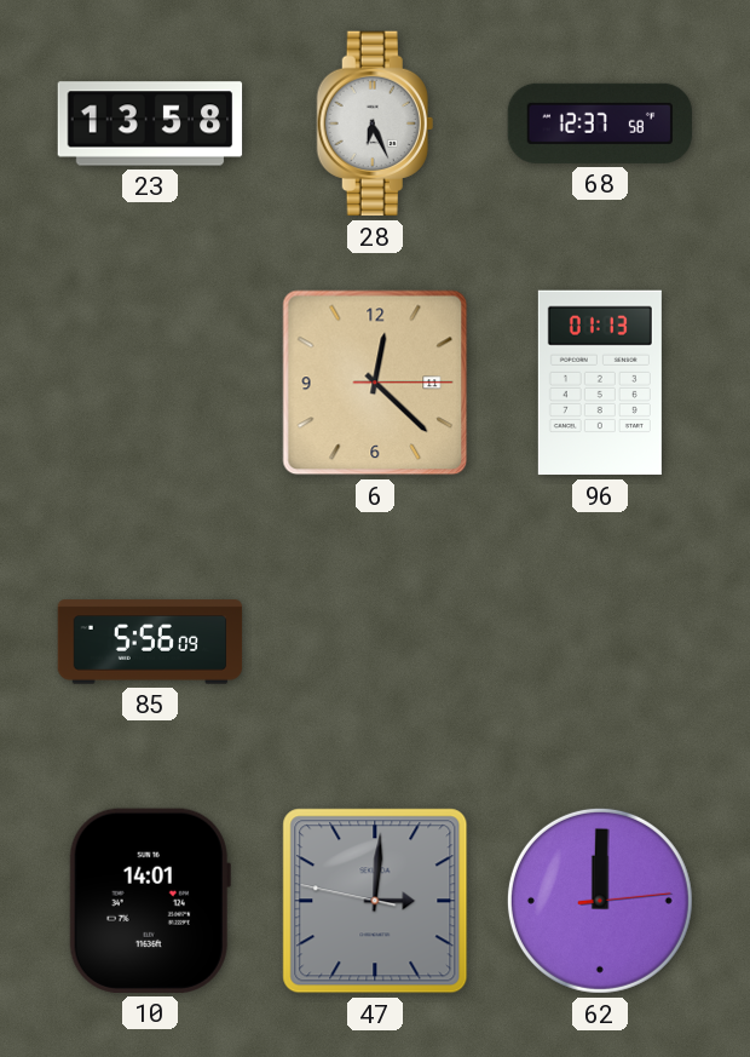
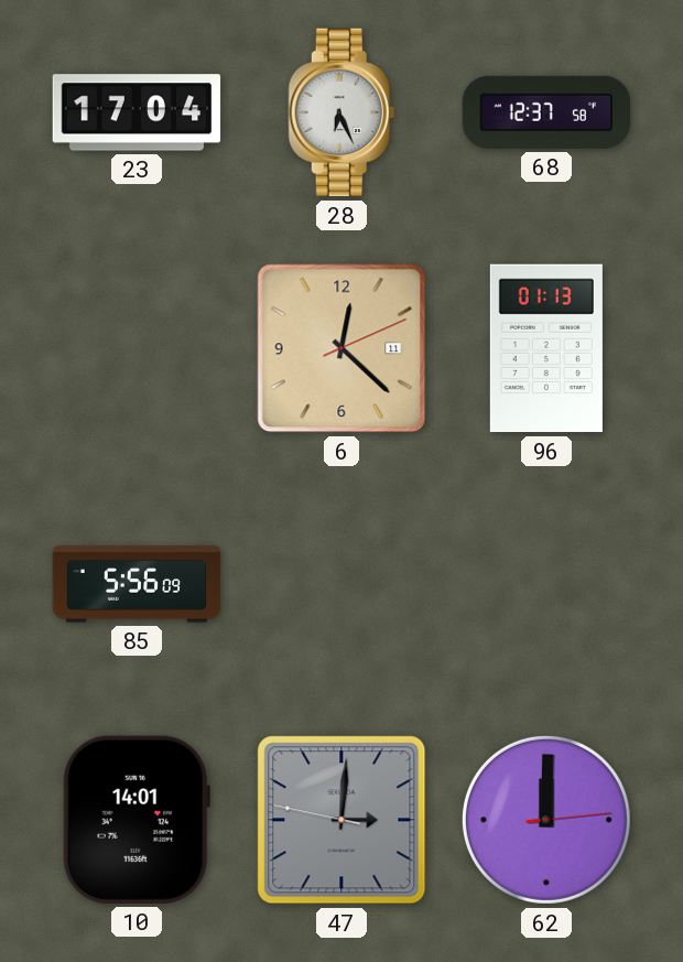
23: 13:58 -> 17:04
6: 12:22:15 -> 12:22:11
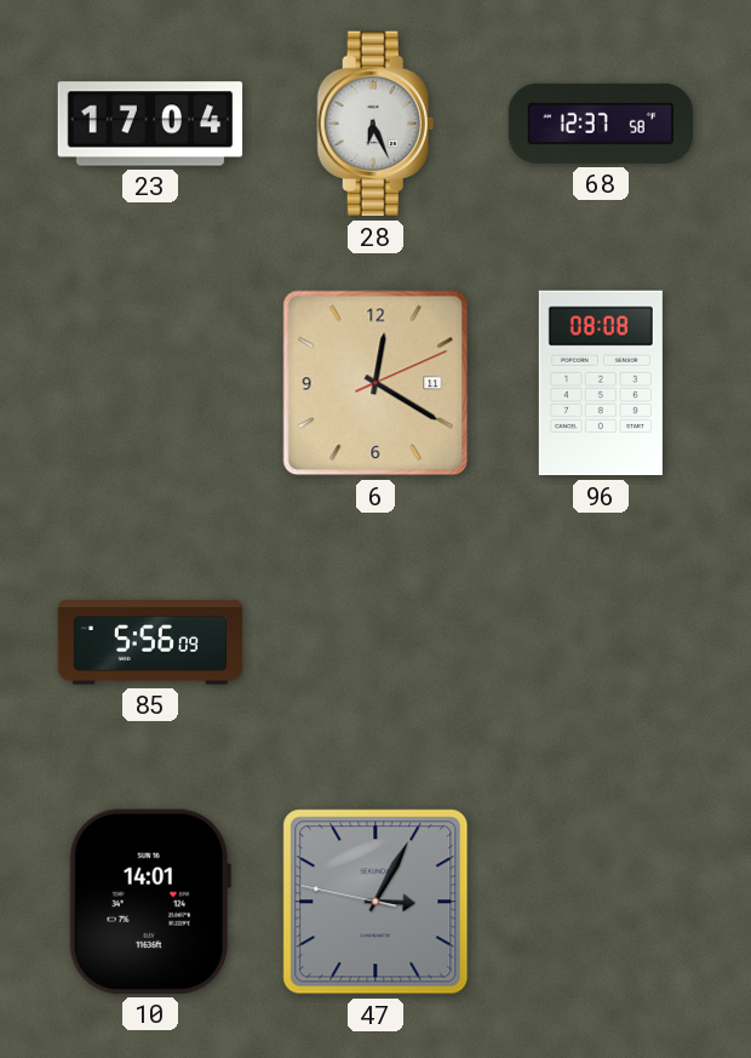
6: 12:22 -> 12:20
96: 01:13 -> 08:08
47: 3:00 -> 3:04
62: 12:00 -> none
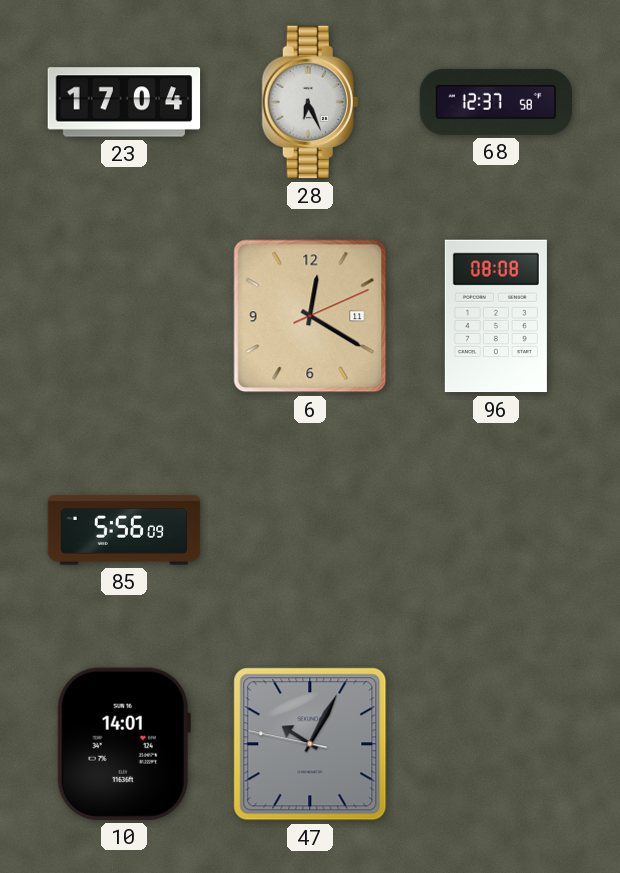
47: 3:04 -> 10:04
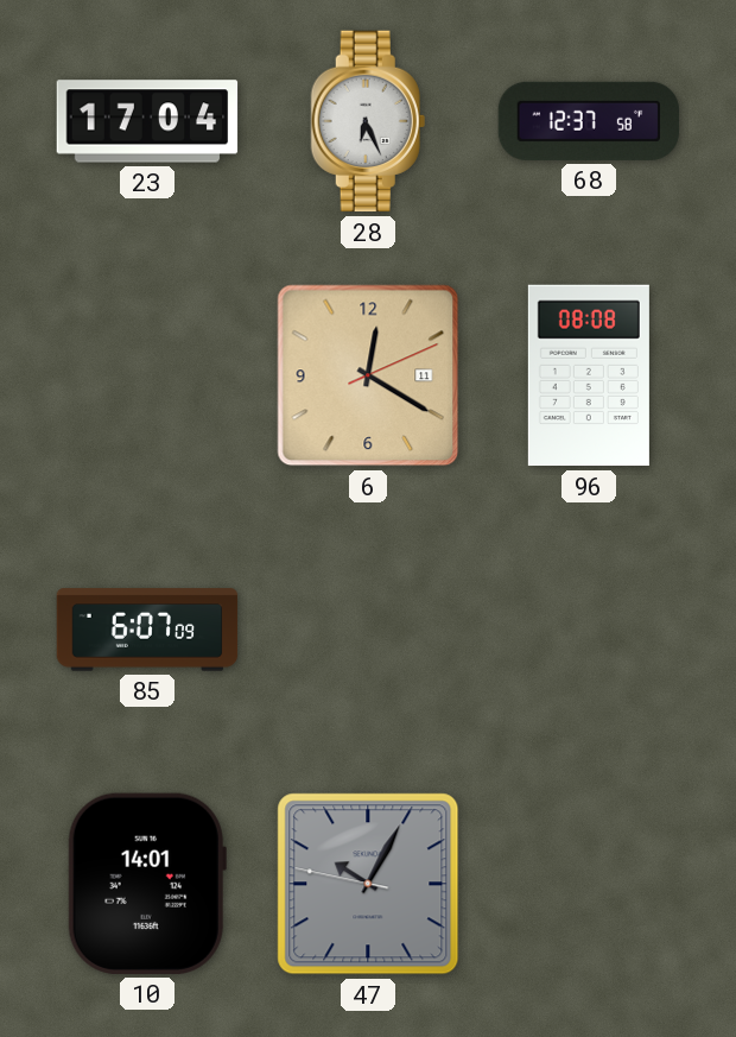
85: 5:56 -> 6:07
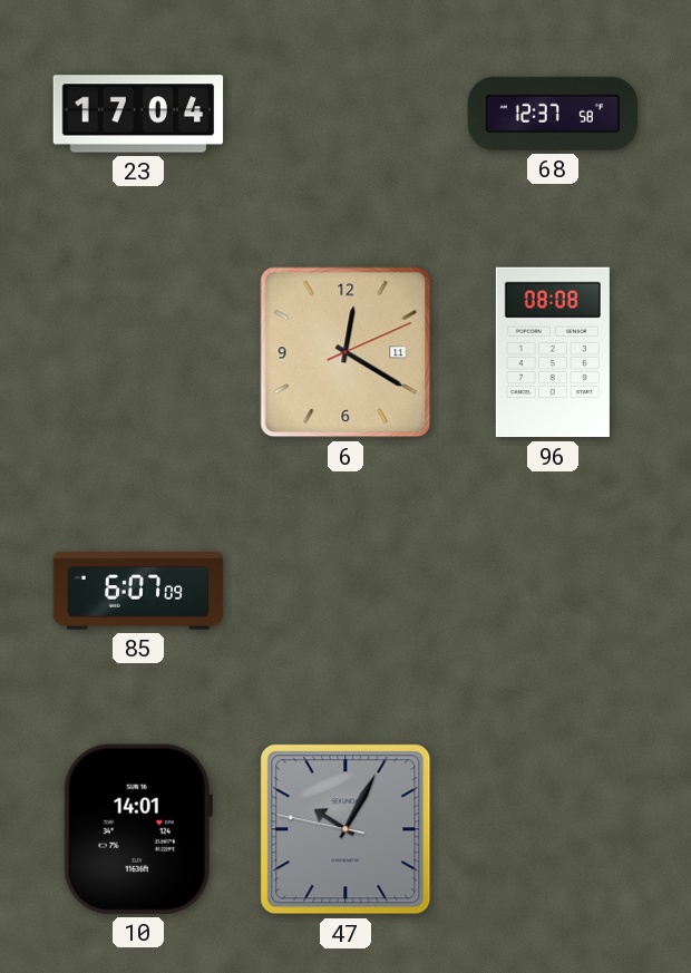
28: 6:26 -> none
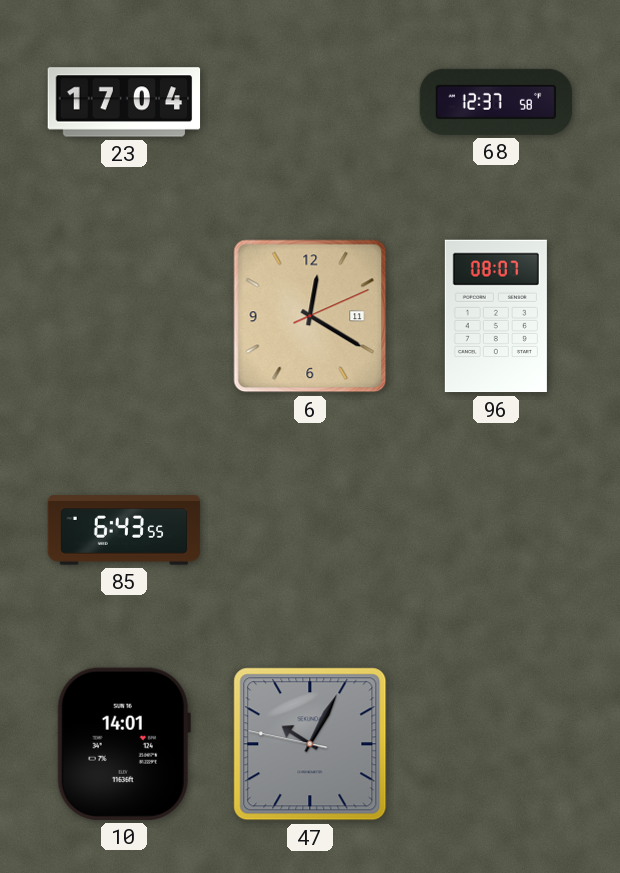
96: 08:08 -> 08:07
85: 6:07 -> 6:43
